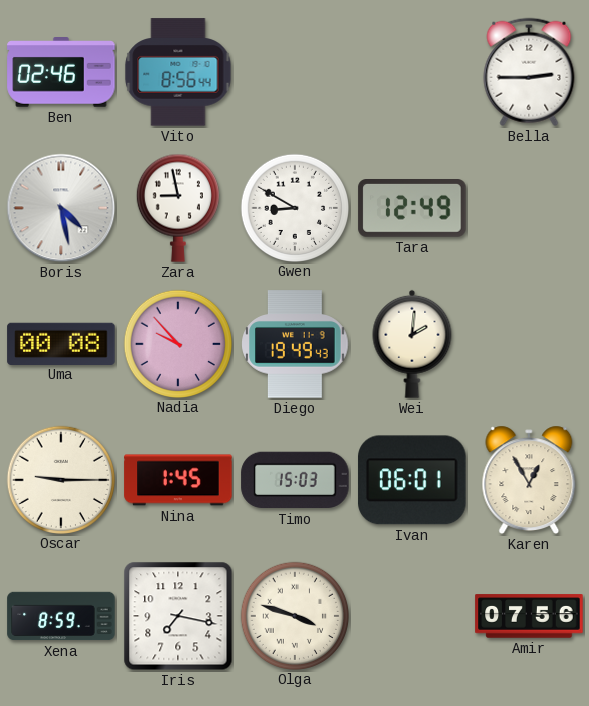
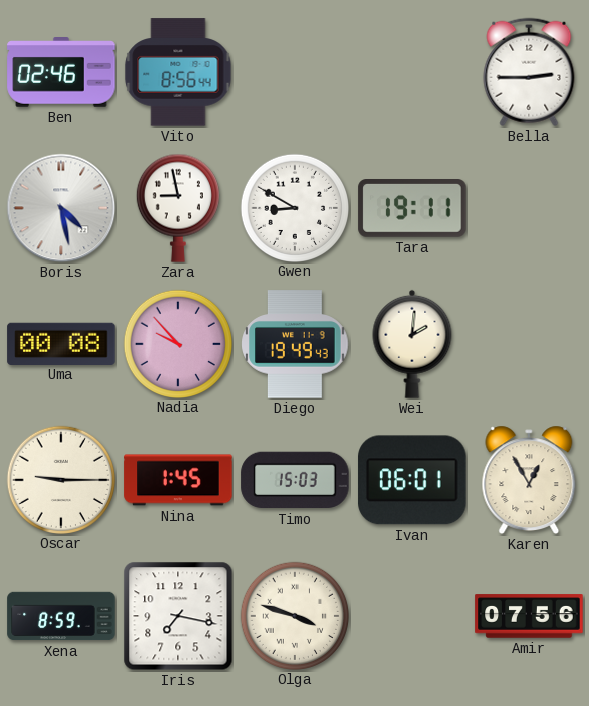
Tara: 12:49 -> 19:11
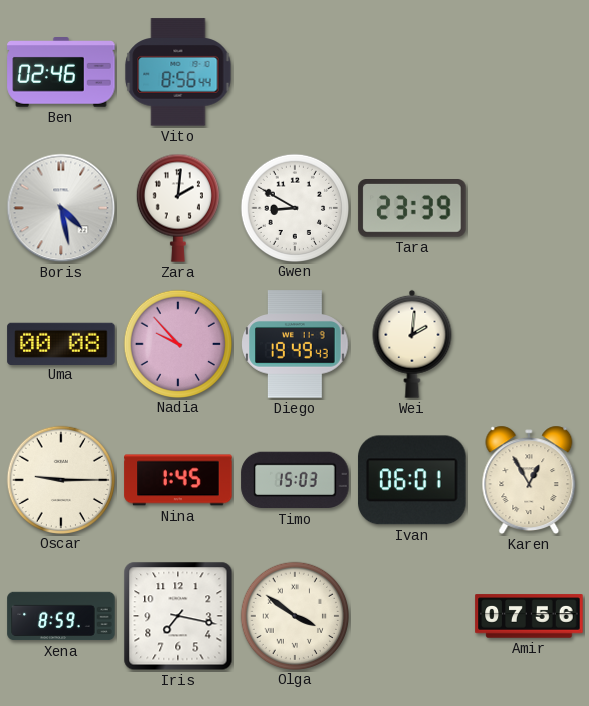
Bella: 2:45 -> none
Zara: 8:58 -> 2:01
Tara: 19:11 -> 23:39
Olga: 3:48 -> 3:51
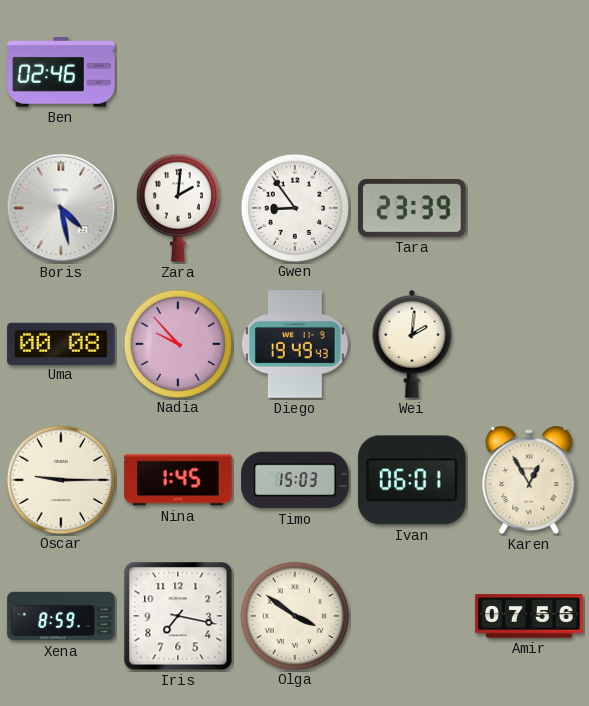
Vito: 8:56 -> none
Gwen: 8:50 -> 8:54
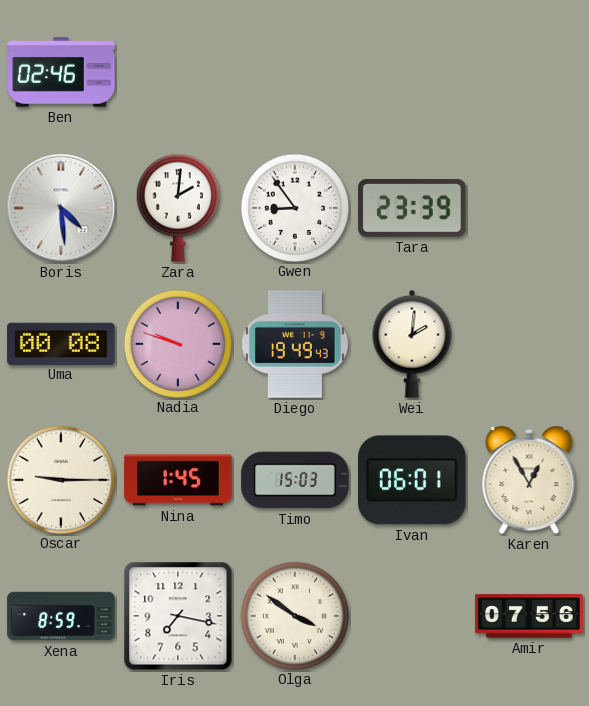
Boris: 4:28 -> 4:29
Nadia: 9:53 -> 9:48
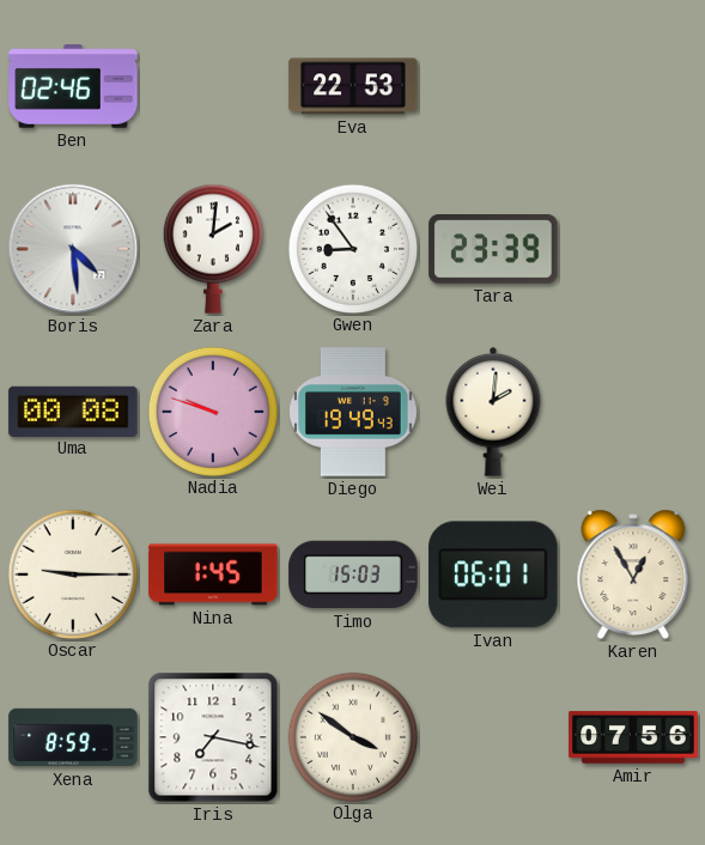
Eva: none -> 22:53
